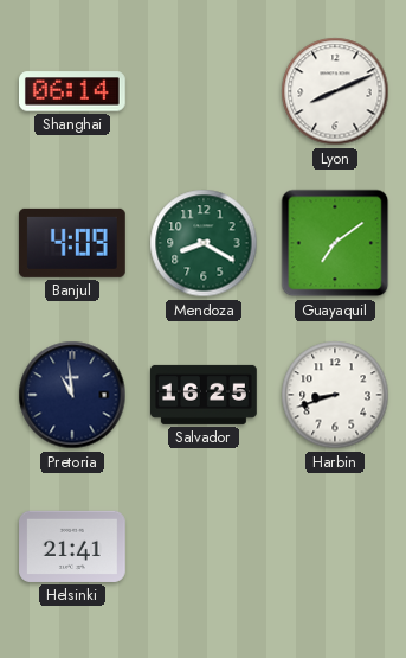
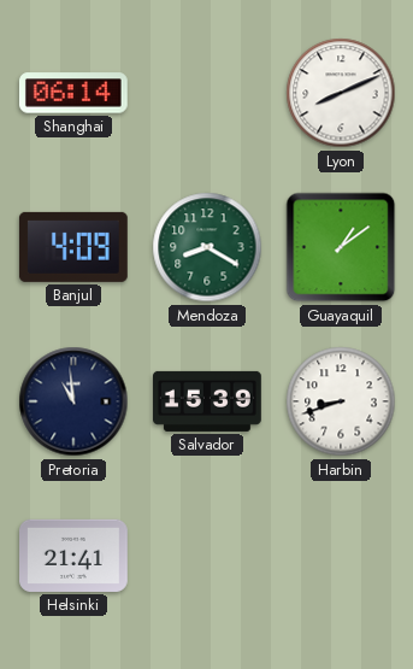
Guayaquil: 7:09 -> 1:09
Salvador: 16:25 -> 15:39
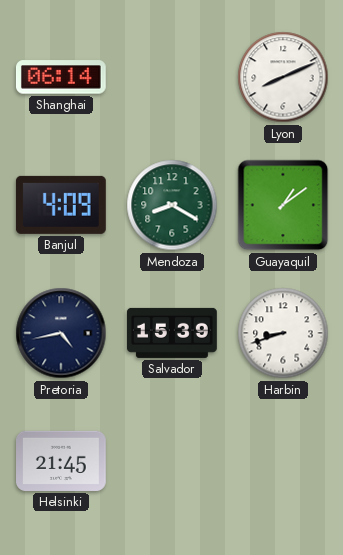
Pretoria: 10:59 -> 4:43
Helsinki: 21:41 -> 21:45
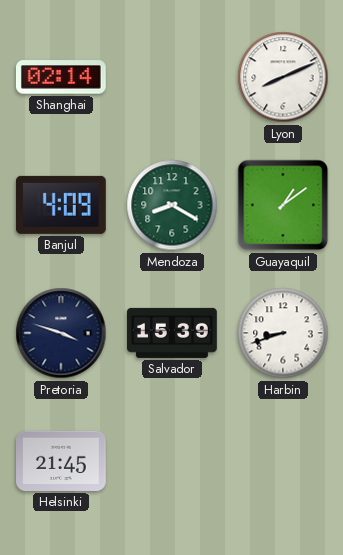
Shanghai: 06:14 -> 02:14
Pretoria: 4:43 -> 3:48
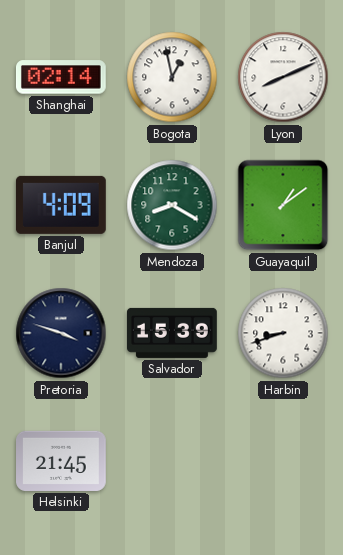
Bogota: none -> 12:58
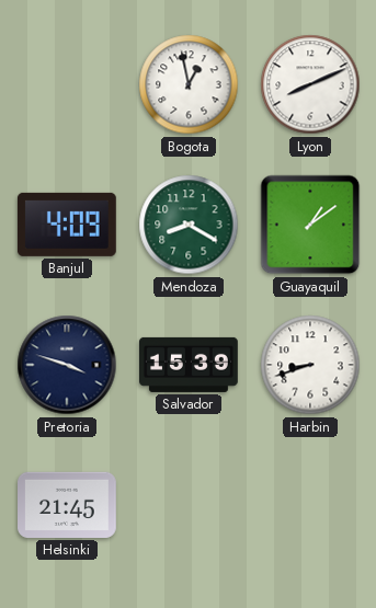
Shanghai: 02:14 -> none
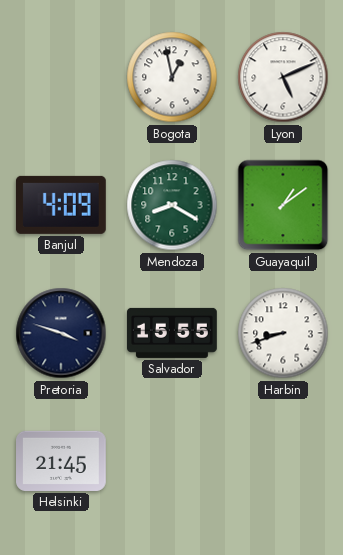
Lyon: 8:11 -> 5:11
Salvador: 15:39 -> 15:55
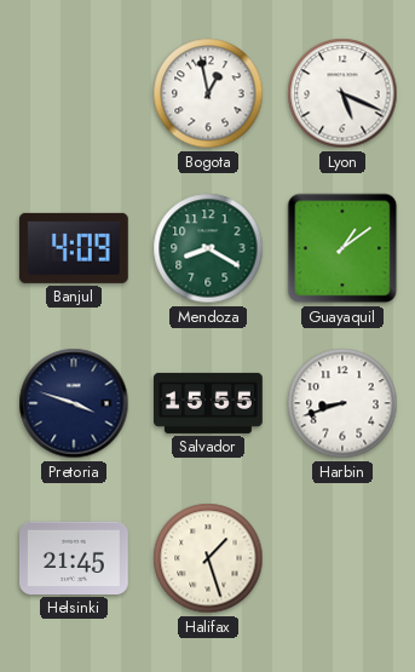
Lyon: 5:11 -> 5:19
Halifax: none -> 1:27
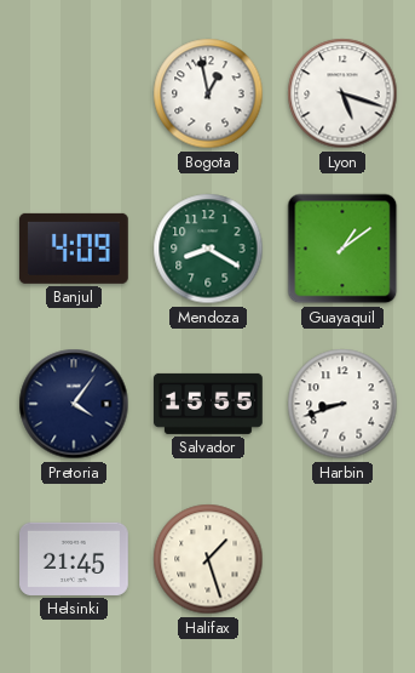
Lyon: 5:19 -> 5:18
Pretoria: 3:48 -> 4:06
